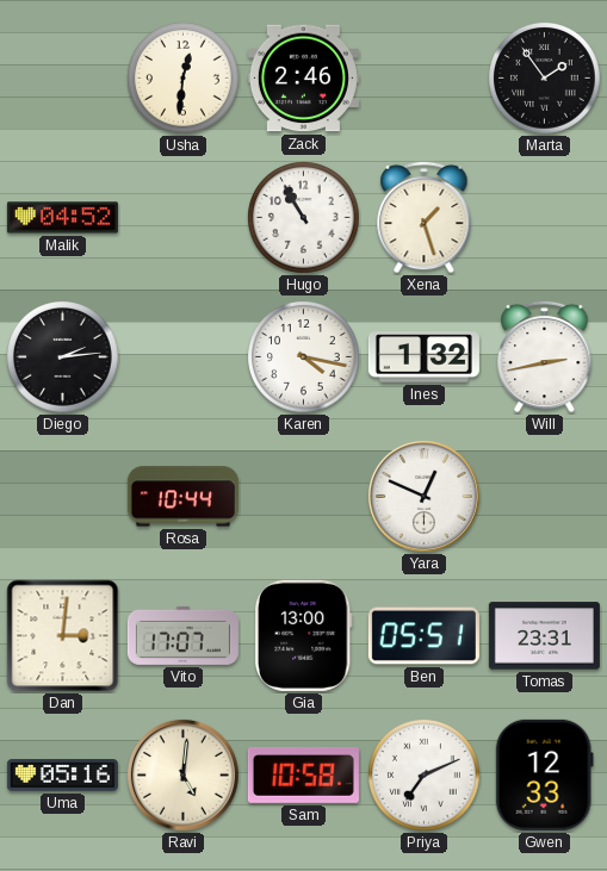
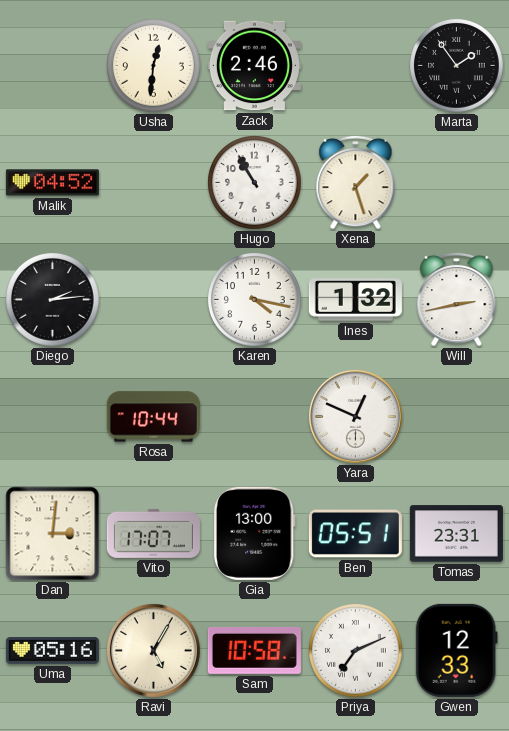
Ravi: 5:01 -> 5:05
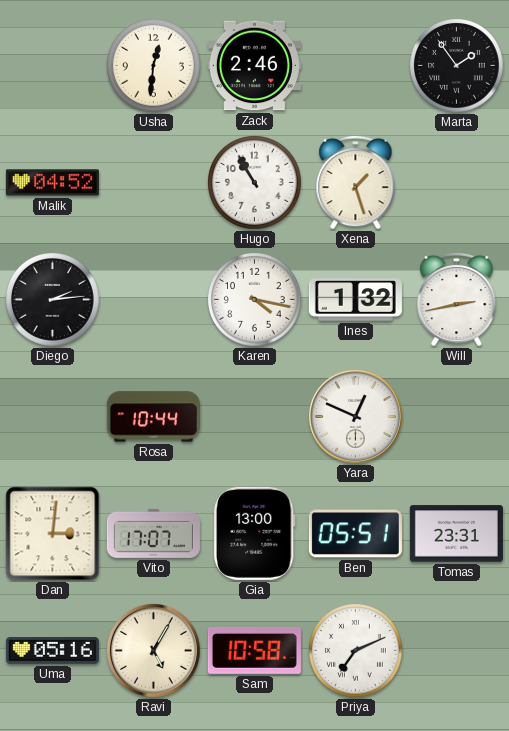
Gwen: 12:33 -> none
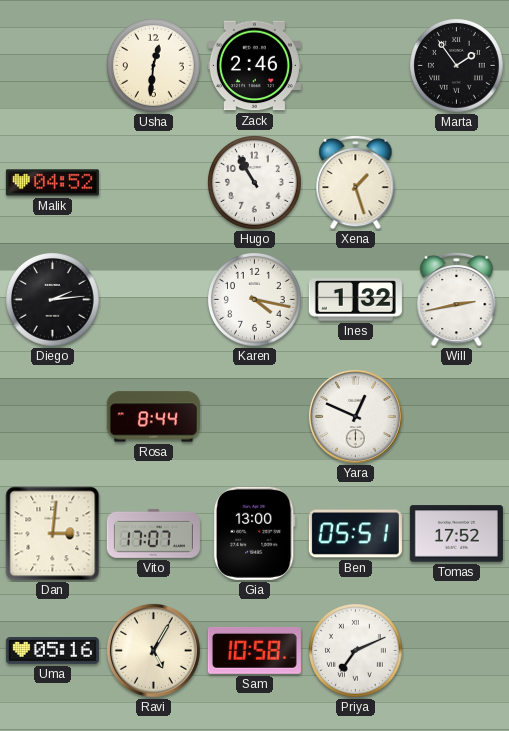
Rosa: 10:44 -> 8:44
Tomas: 23:31 -> 17:52
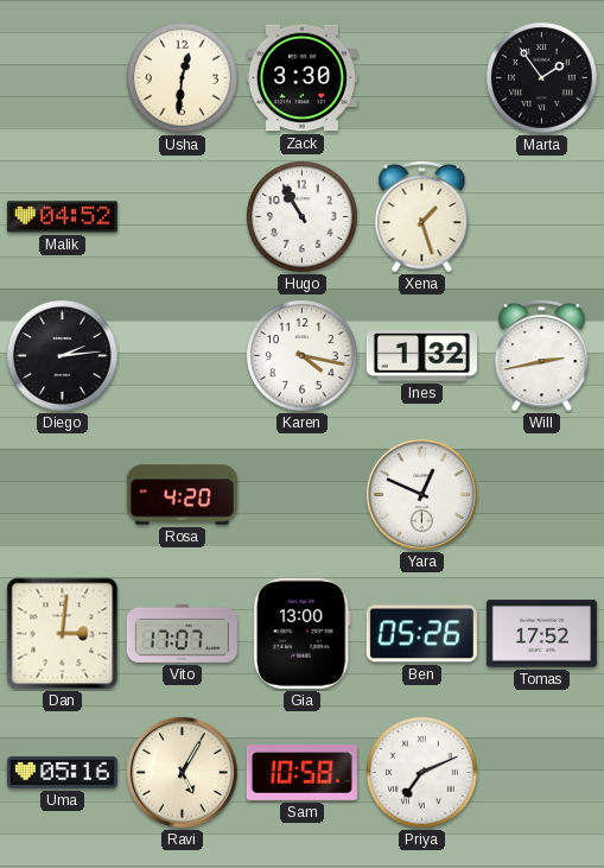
Zack: 2:46 -> 3:30
Rosa: 8:44 -> 4:20
Ben: 05:51 -> 05:26
